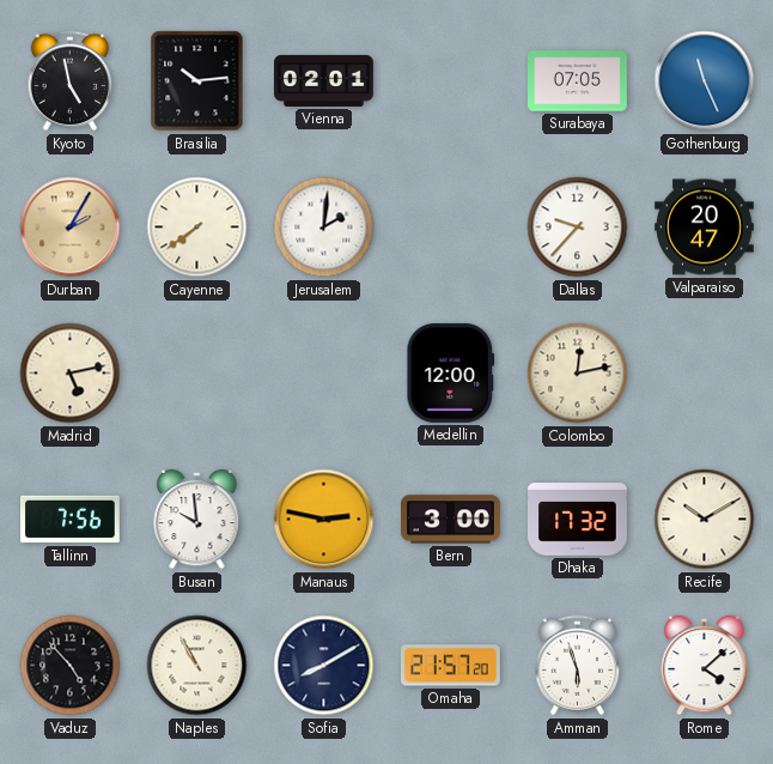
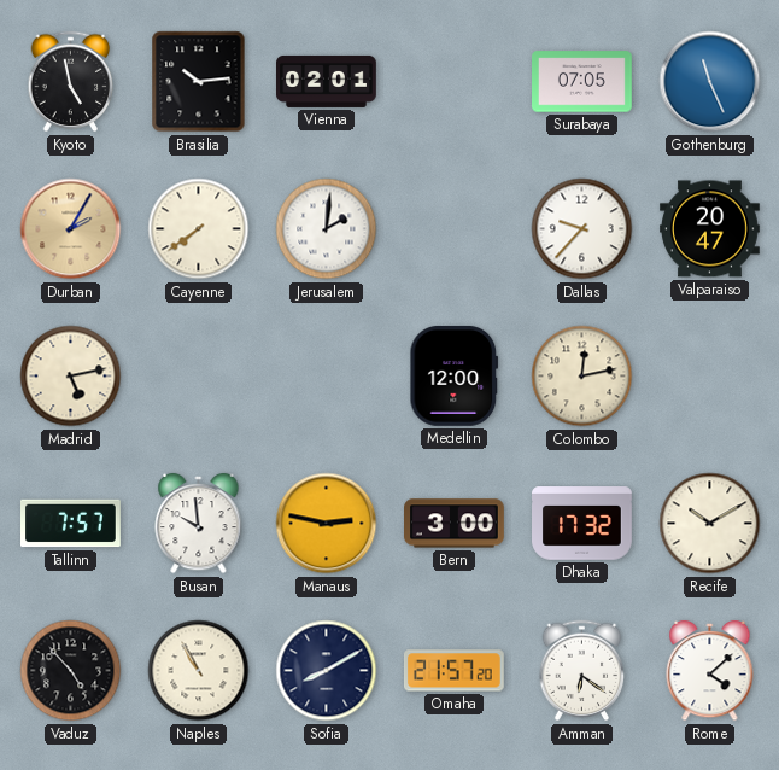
Tallinn: 7:56 -> 7:57
Amman: 5:57 -> 6:21
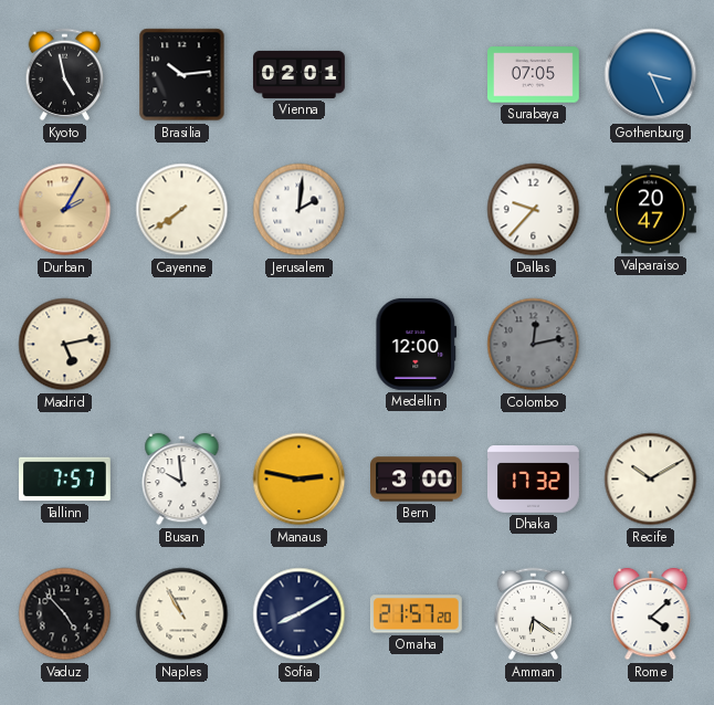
Gothenburg: 11:26 -> 3:26
Colombo dial: cream -> grey
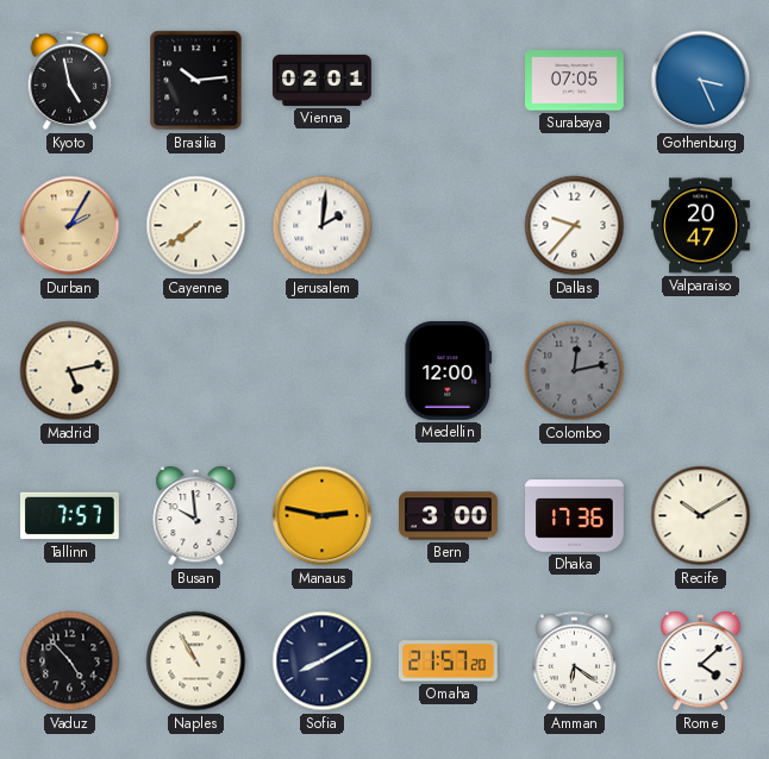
Dhaka: 17:32 -> 17:36
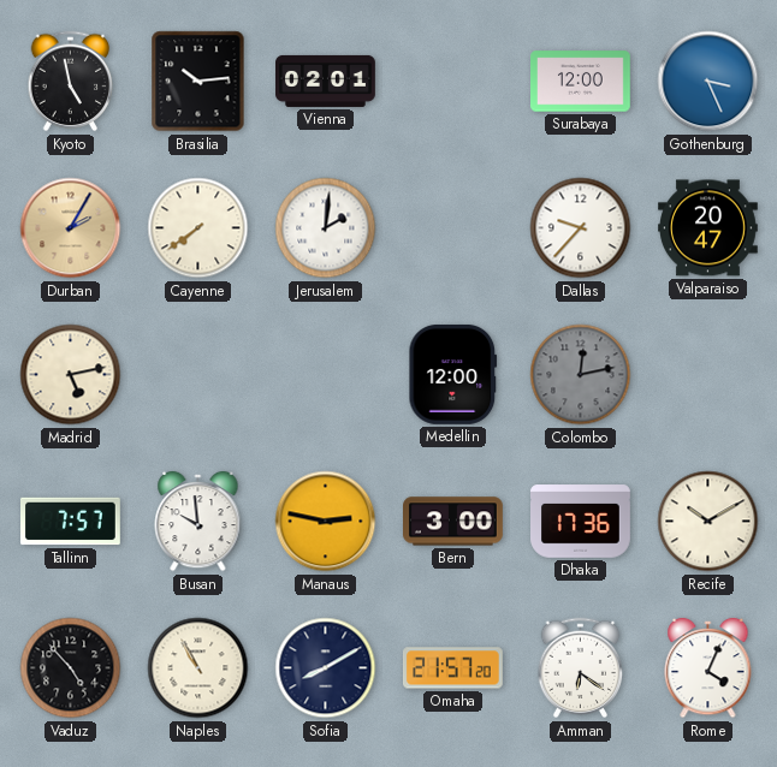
Surabaya: 07:05 -> 12:00
Rome: 4:08 -> 4:04
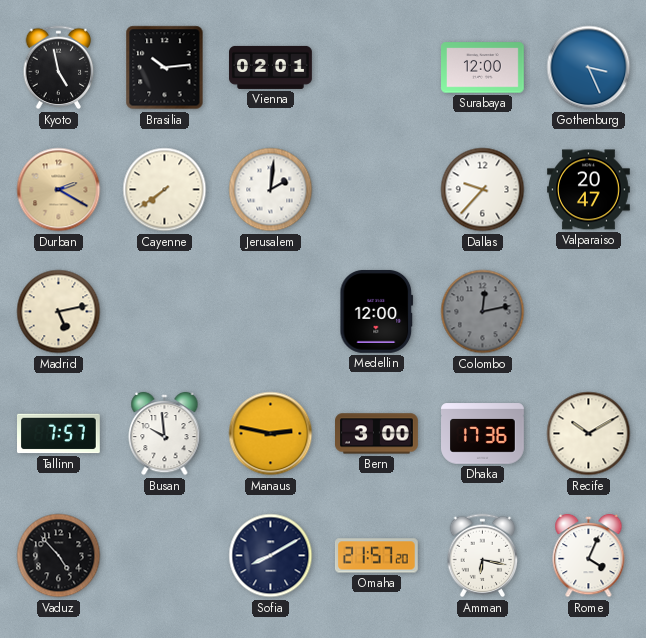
Durban: 2:05 -> 2:20
Naples: 10:55 -> none
Amman: 6:21 -> 6:17
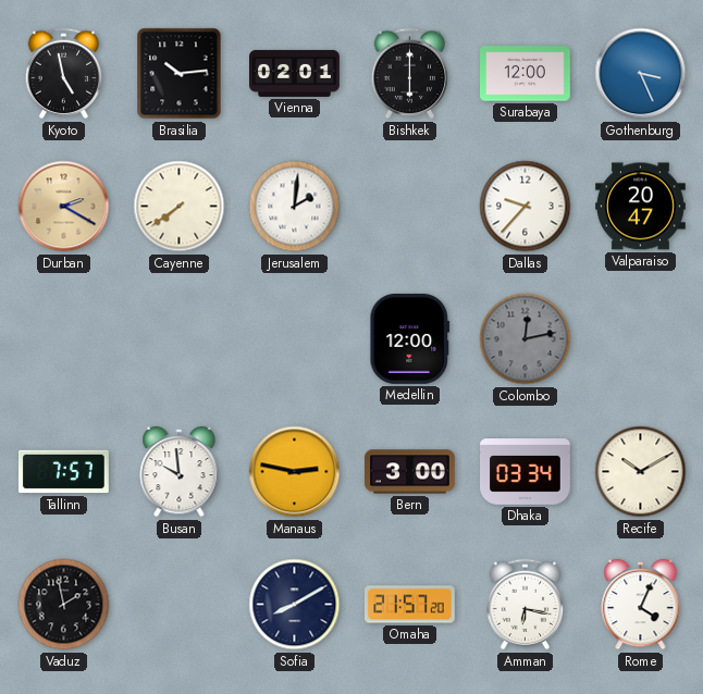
Bishkek: none -> 6:00
Madrid: 5:13 -> none
Dhaka: 17:36 -> 03:34
Vaduz: 4:53 -> 1:58
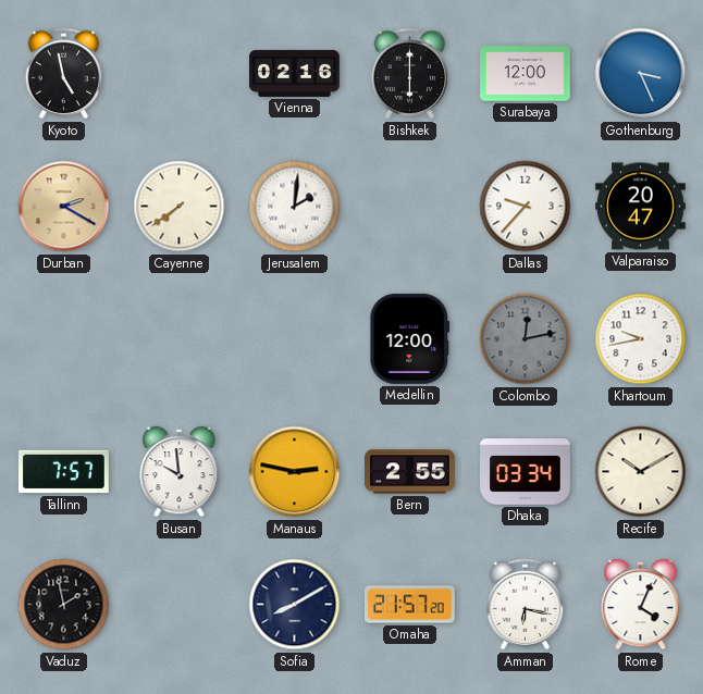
Brasilia: 10:14 -> none
Vienna: 02:01 -> 02:16
Khartoum: none -> 9:43
Bern: 3:00 -> 2:55
